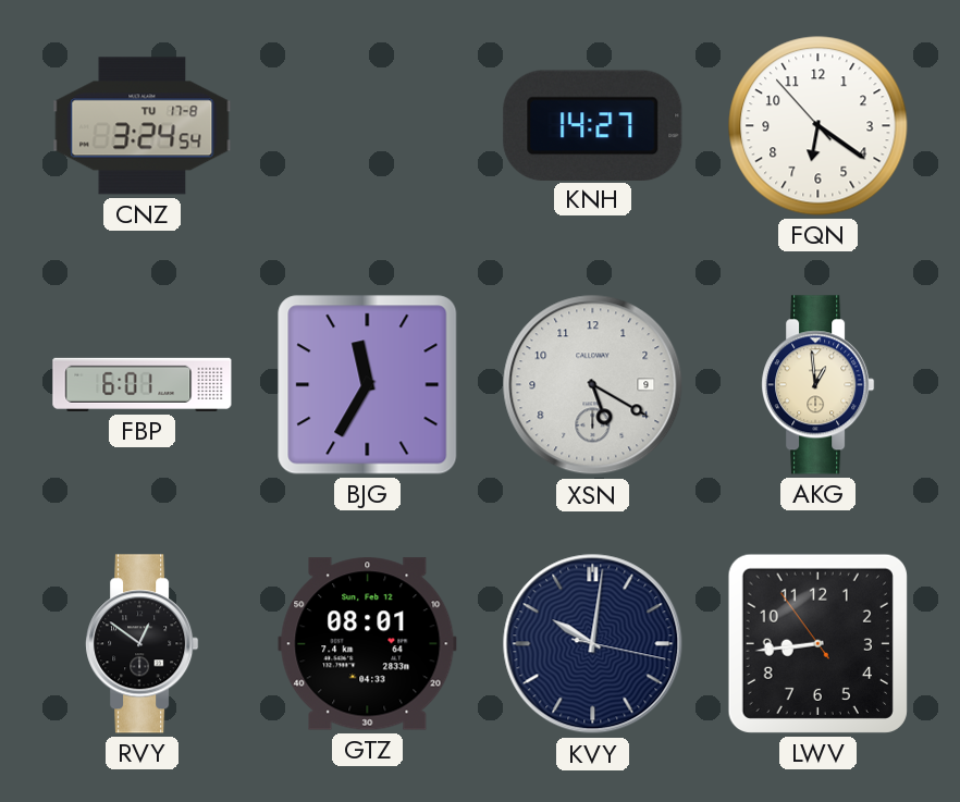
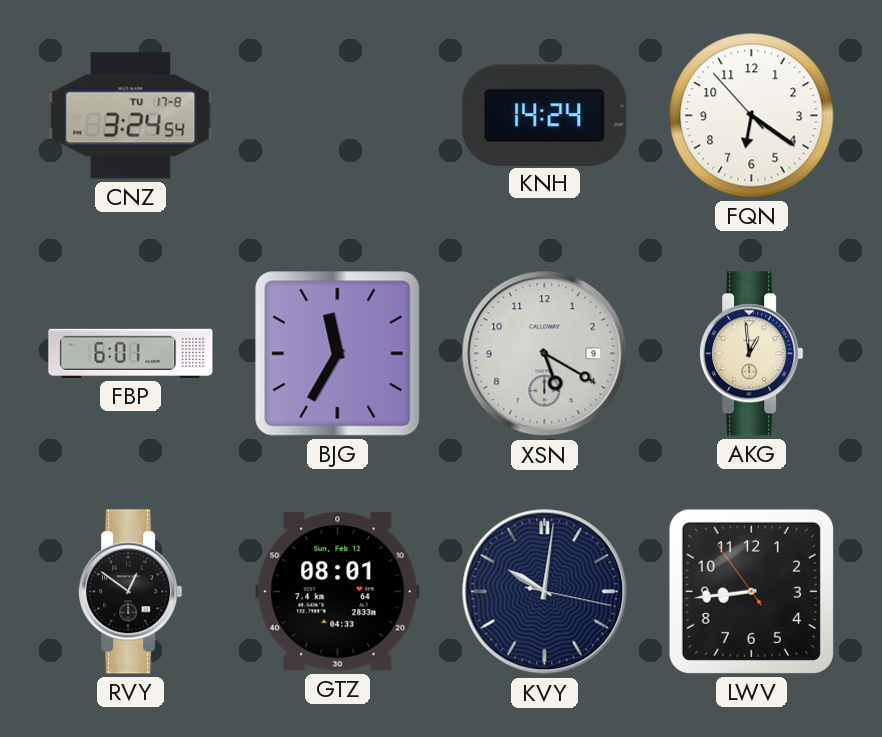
KNH: 14:27 -> 14:24
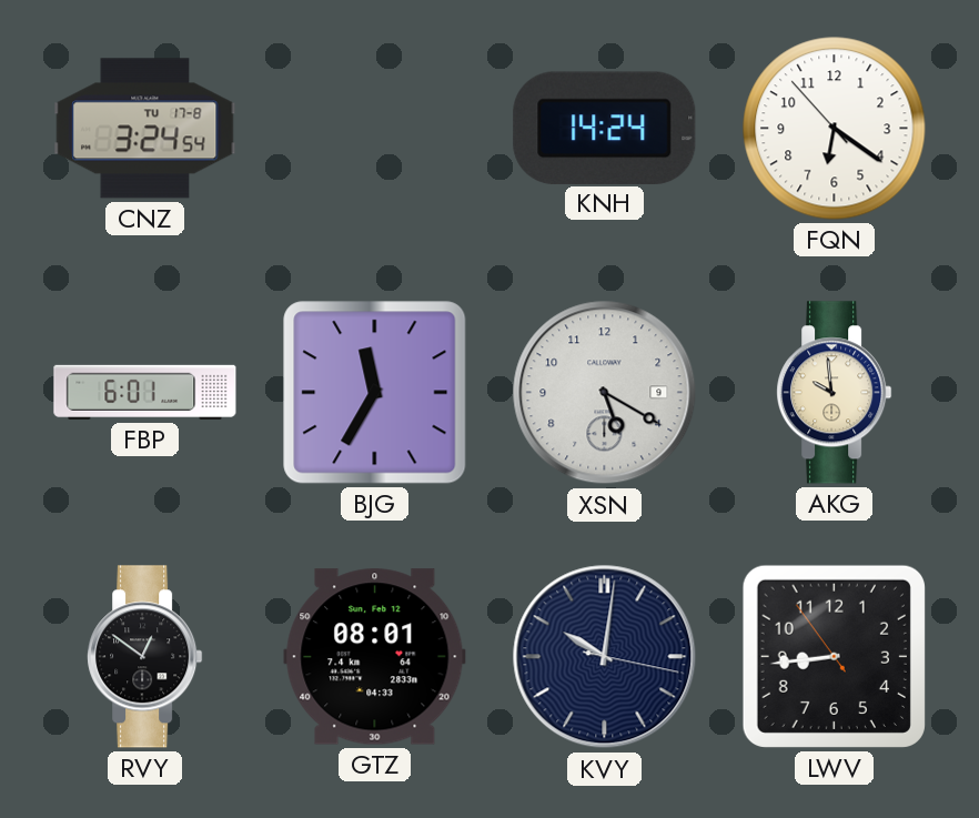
AKG: 12:59 -> 9:59
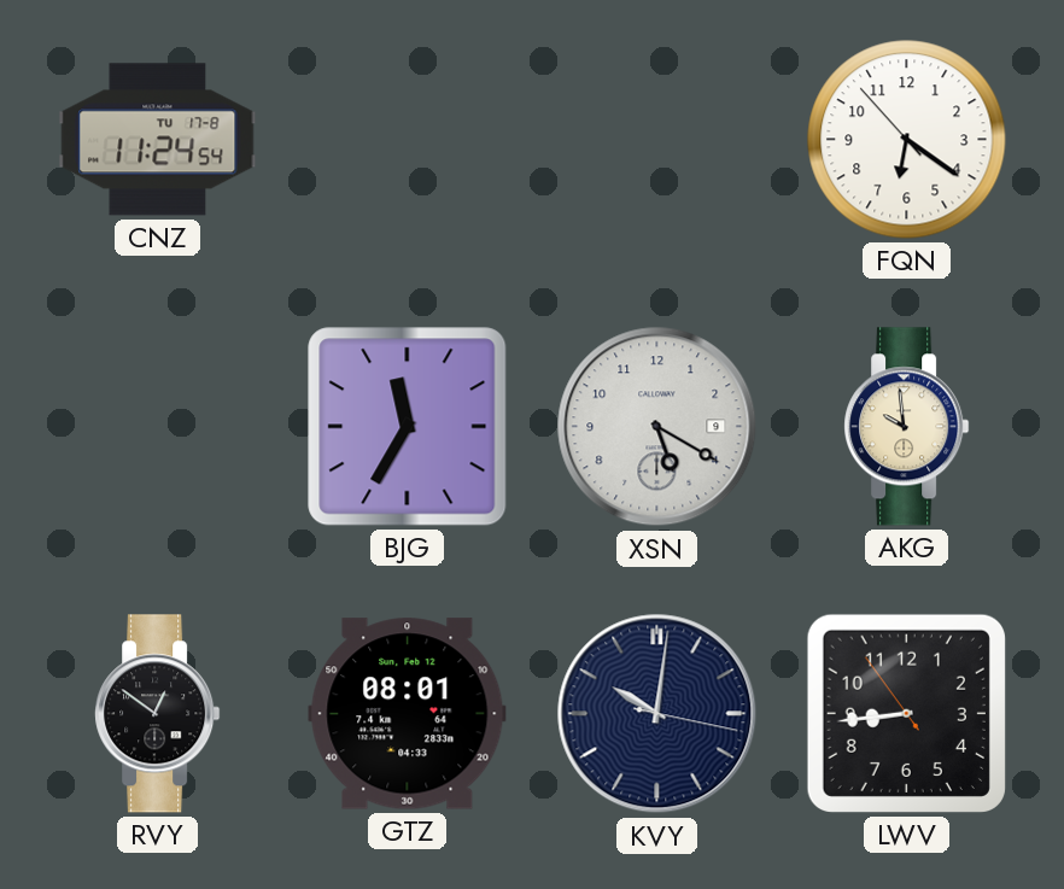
CNZ: 3:24 -> 11:24
KNH: 14:24 -> none
FBP: 6:01 -> none
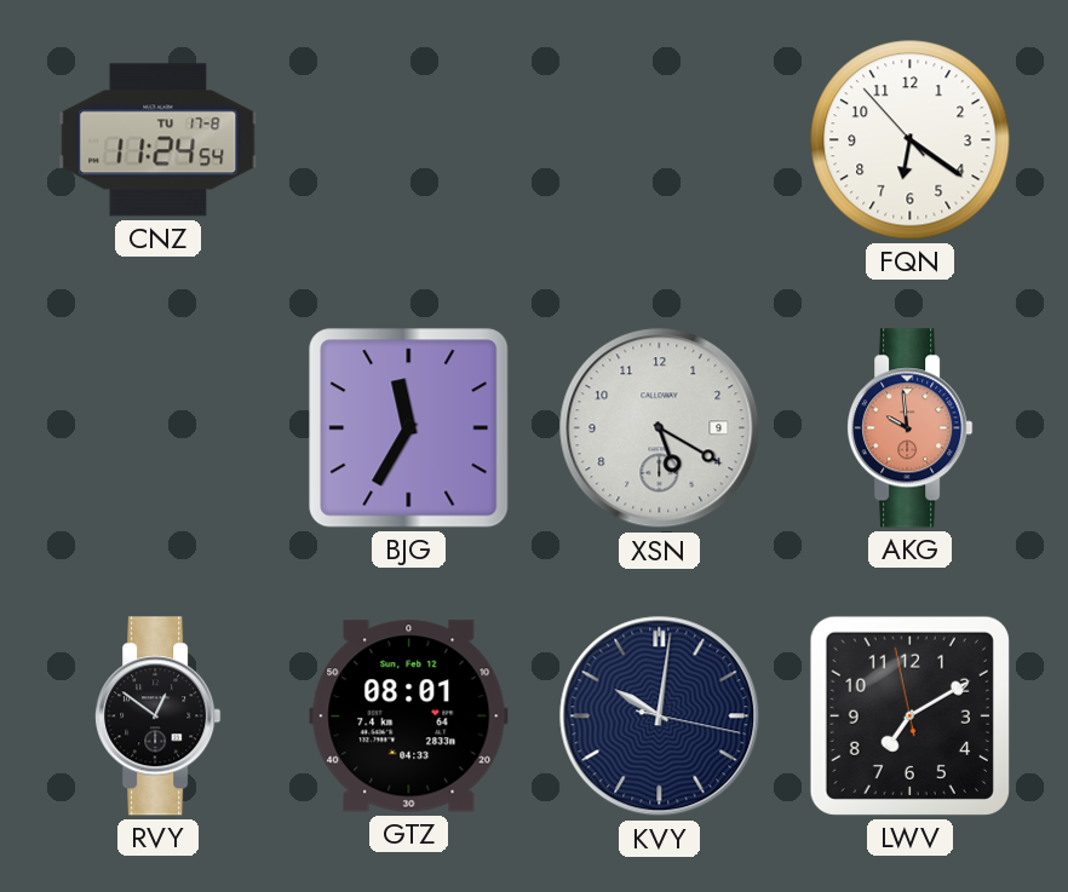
AKG dial: cream -> salmon
LWV: 8:43 -> 7:09
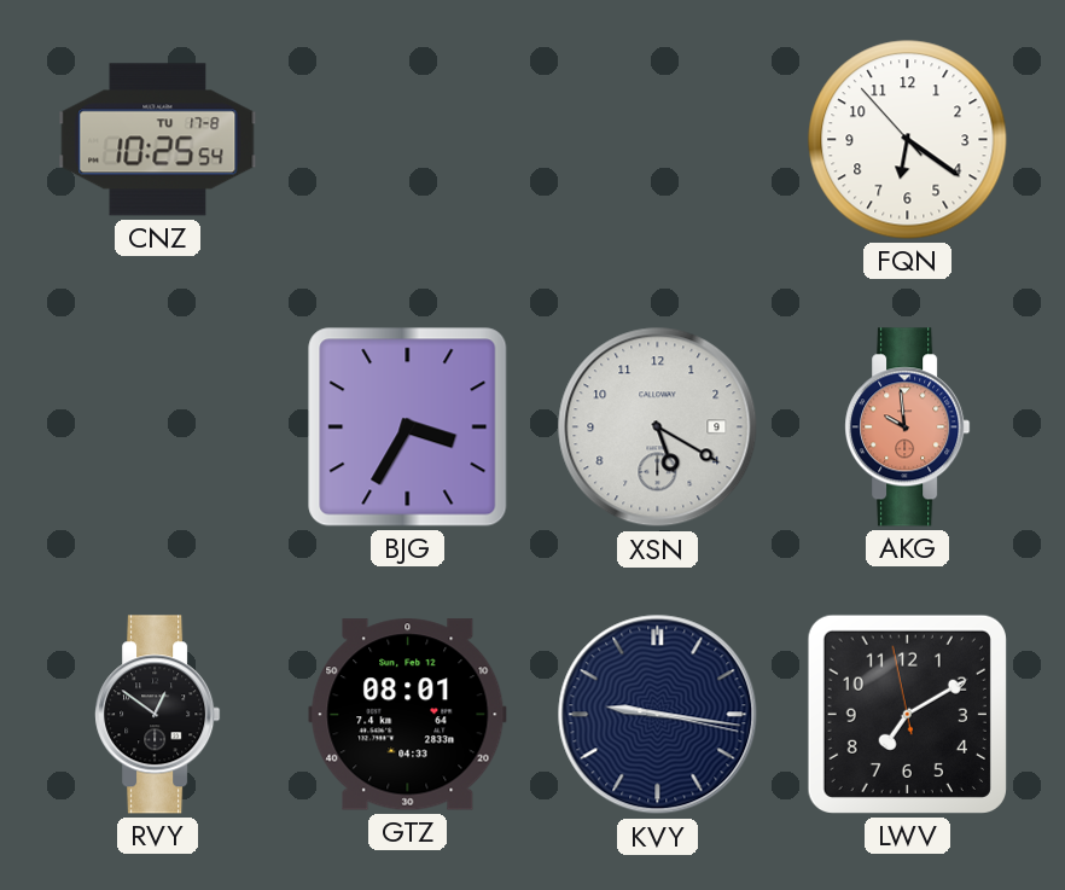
CNZ: 11:24 -> 10:25
BJG: 11:35 -> 3:35
KVY: 10:01 -> 9:16
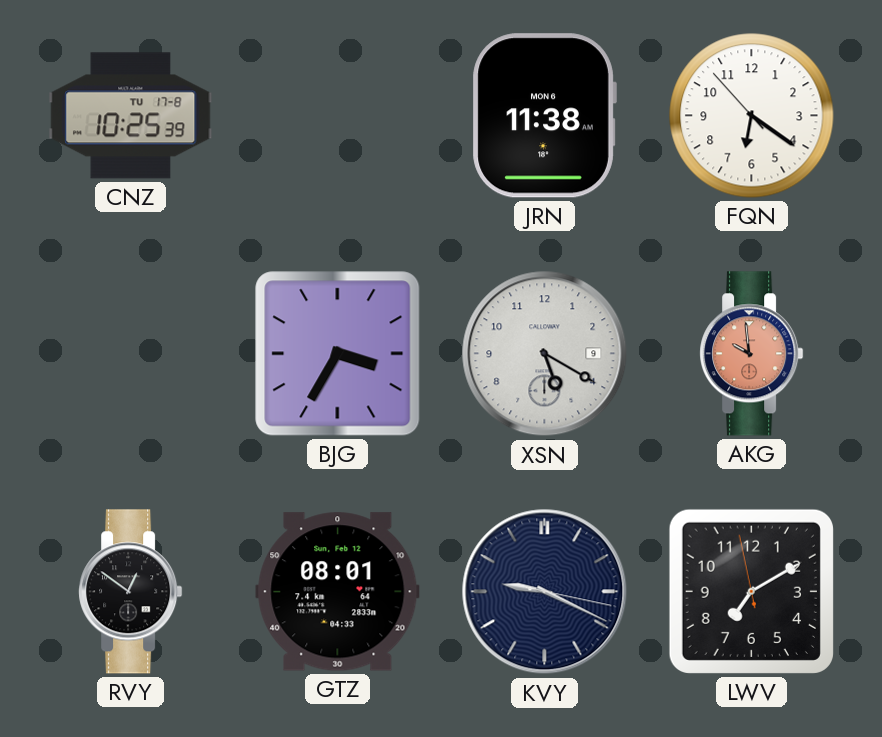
CNZ: 10:25:54 -> 10:25:39
JRN: none -> 11:38
KVY: 9:16 -> 9:19
